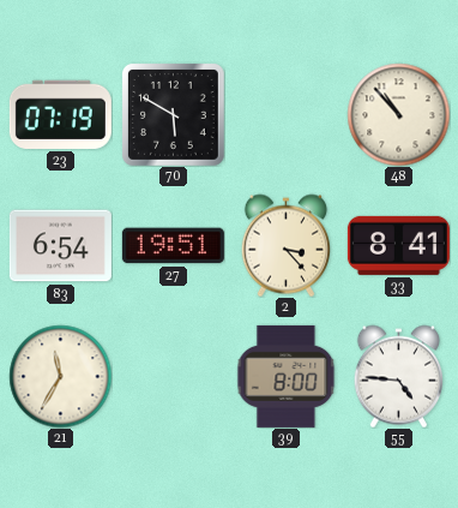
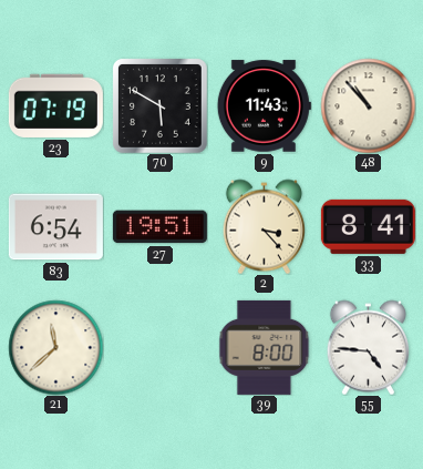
9: none -> 11:43
21: 11:35 -> 11:38
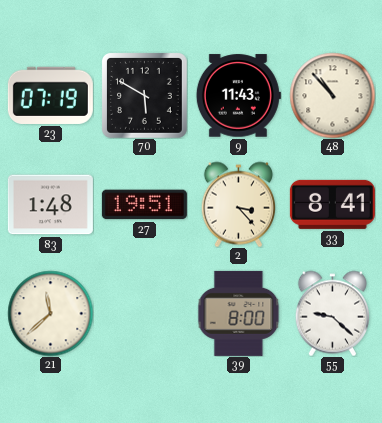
83: 6:54 -> 1:48
55: 4:46 -> 9:22
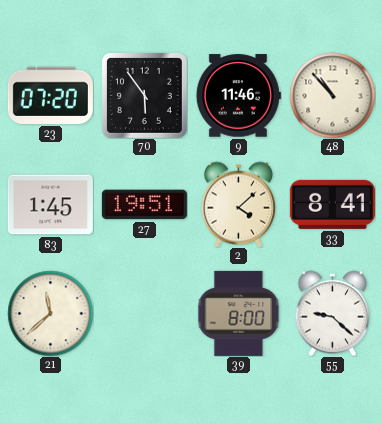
23: 07:19 -> 07:20
70: 5:50 -> 5:54
9: 11:43 -> 11:46
83: 1:48 -> 1:45
2: 3:23 -> 4:08
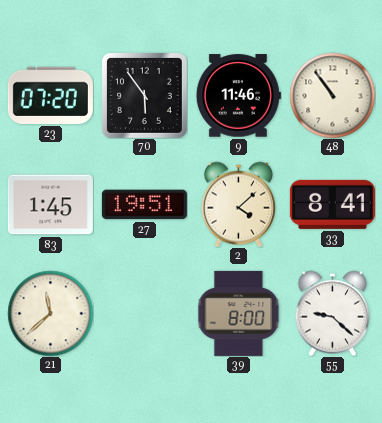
48: 10:53 -> 10:54
